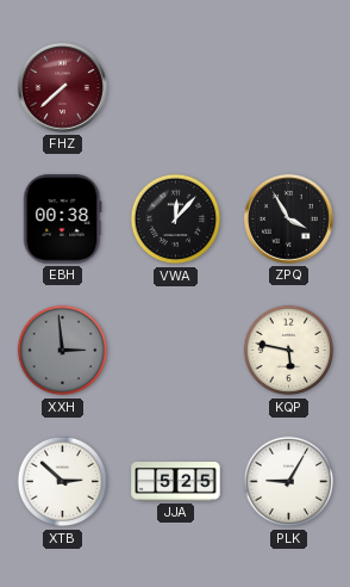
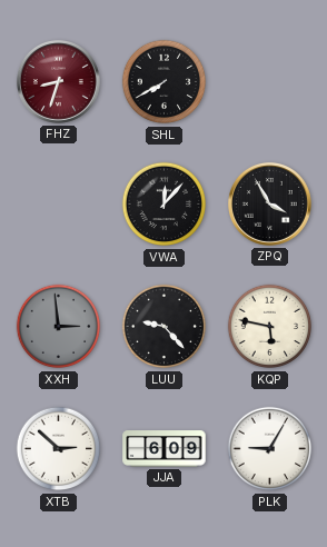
FHZ: 7:38 -> 8:33
SHL: none -> 7:40
EBH: 00:38 -> none
LUU: none -> 9:23
JJA: 5:25 -> 6:09
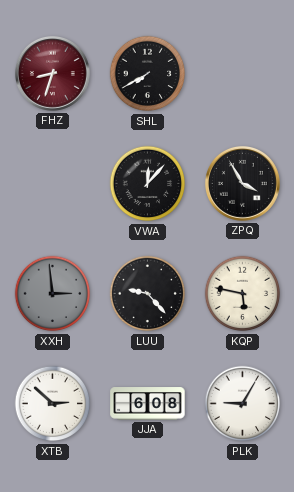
JJA: 6:09 -> 6:08
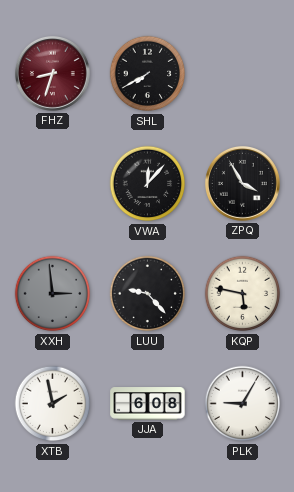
XTB: 2:52 -> 1:58
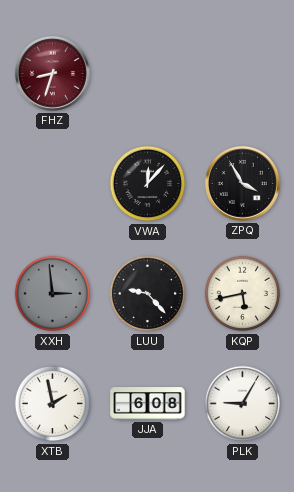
SHL: 7:40 -> none
KQP: 5:47 -> 5:43
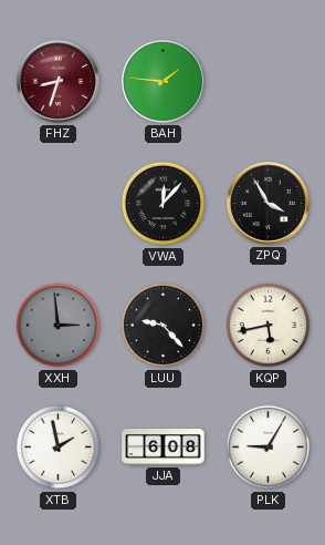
BAH: none -> 1:46
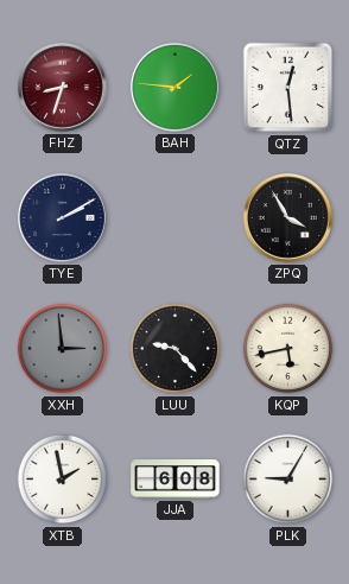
QTZ: none -> 12:29
TYE: none -> 2:10
VWA: 12:07 -> none
